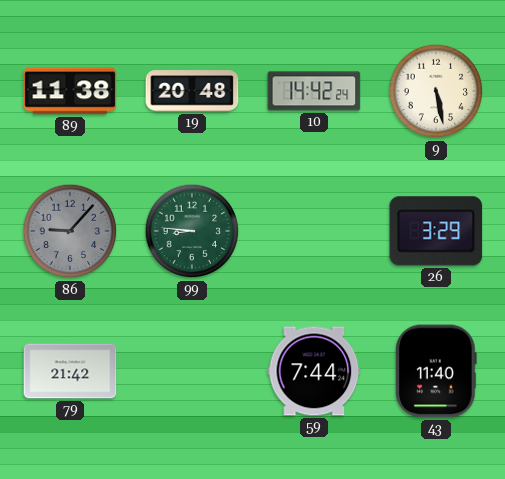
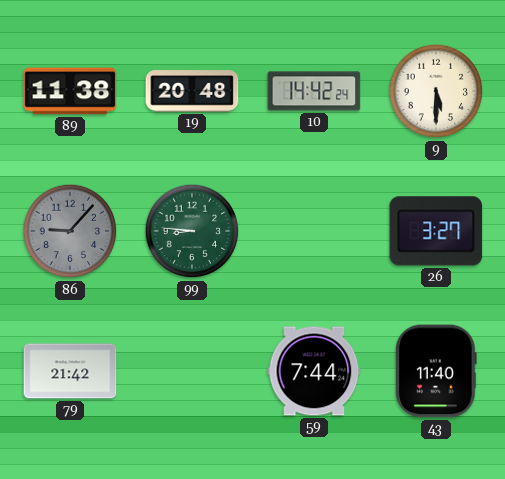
9: 5:28 -> 5:30
26: 3:29 -> 3:27
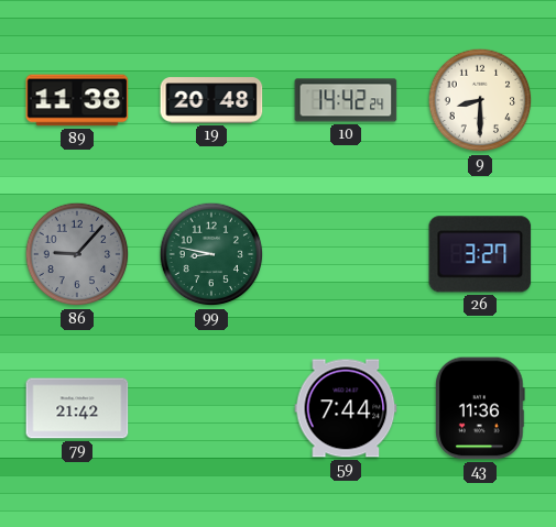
9: 5:30 -> 8:30
99: 8:46 -> 8:47
43: 11:40 -> 11:36
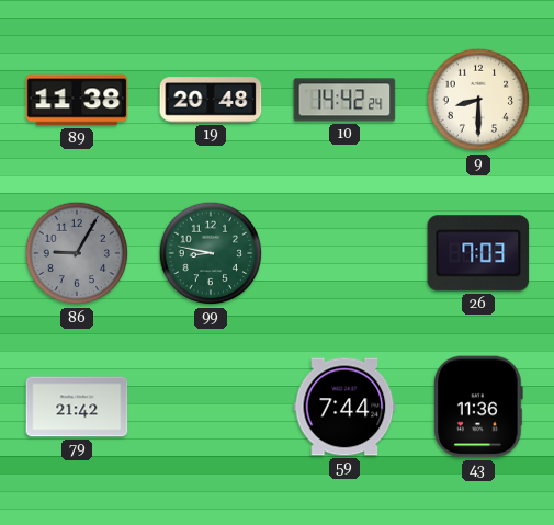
86: 9:07 -> 9:05
26: 3:27 -> 7:03
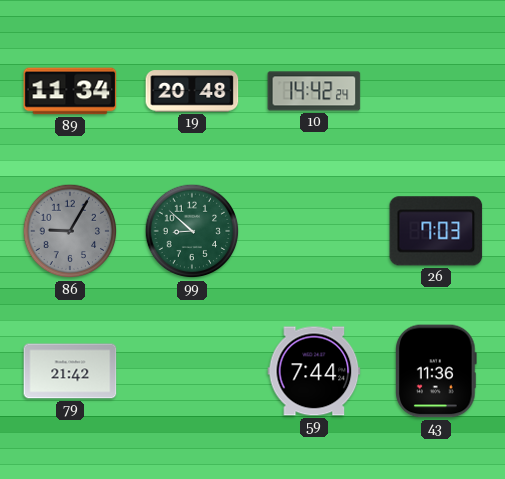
89: 11:38 -> 11:34
9: 8:30 -> none
99: 8:47 -> 8:52
